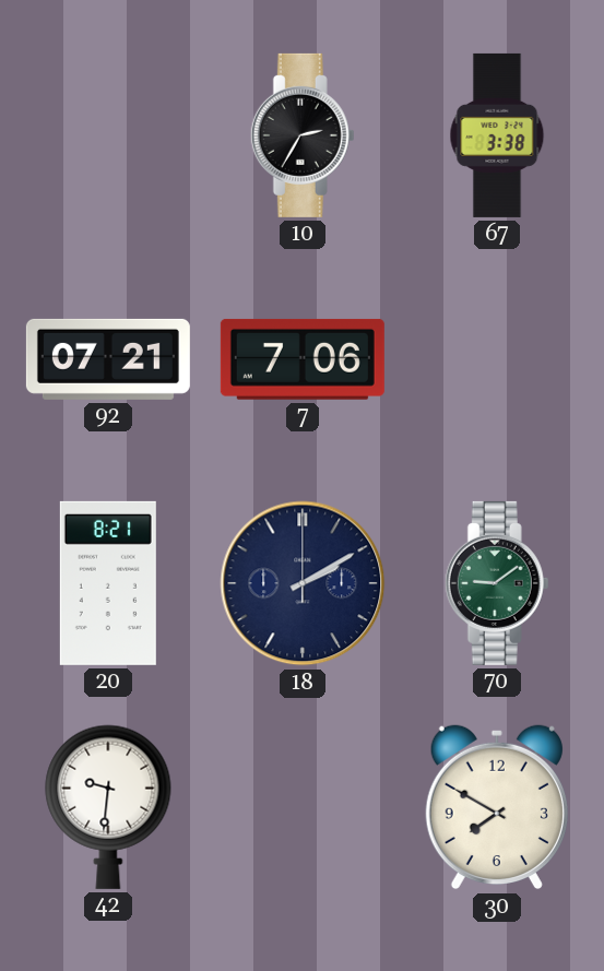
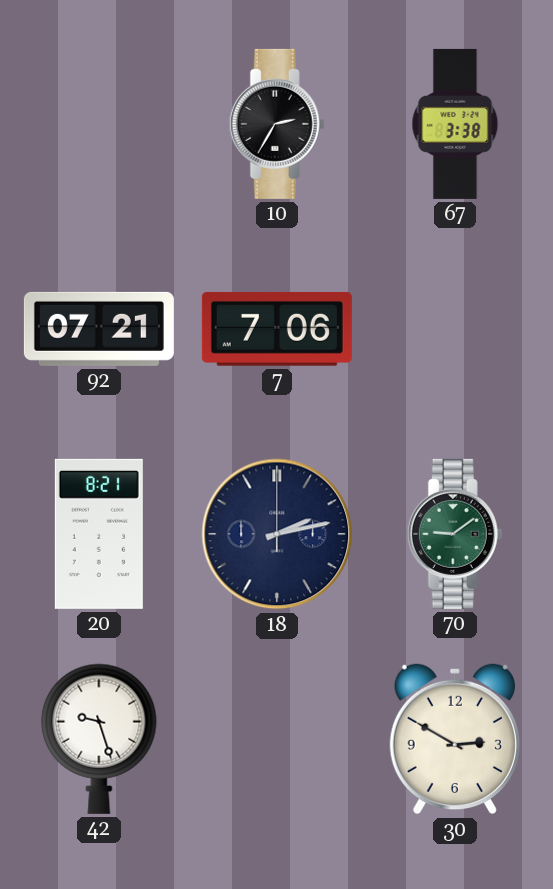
18: 2:10 -> 2:13
42: 9:31 -> 9:27
30: 7:50 -> 2:50
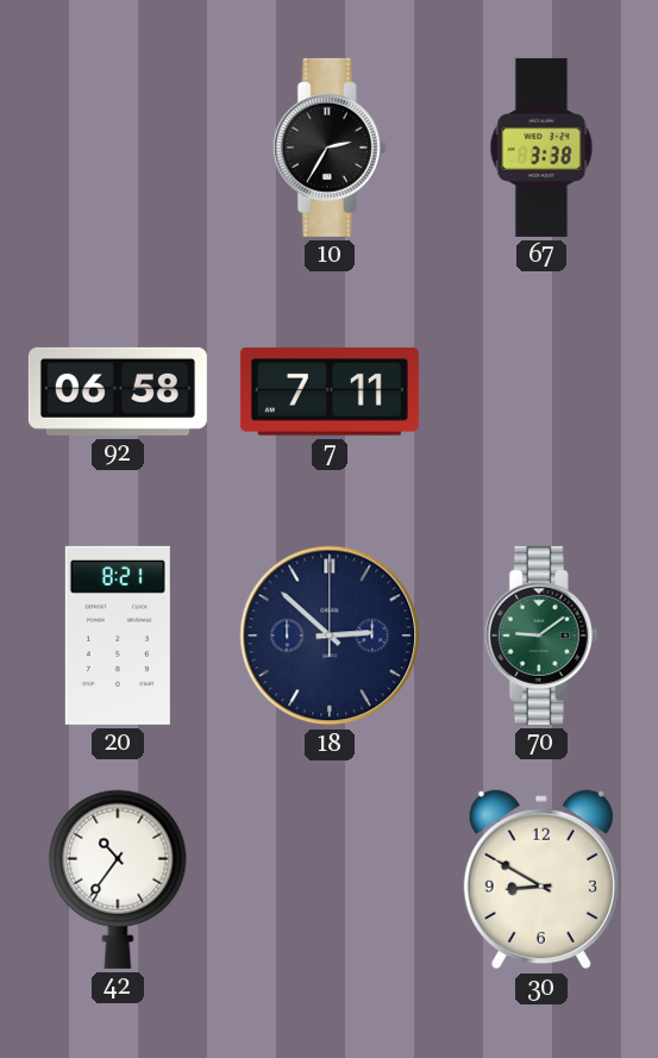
92: 07:21 -> 06:58
7: 7:06 -> 7:11
18: 2:13 -> 2:52
42: 9:27 -> 10:36
30: 2:50 -> 8:50
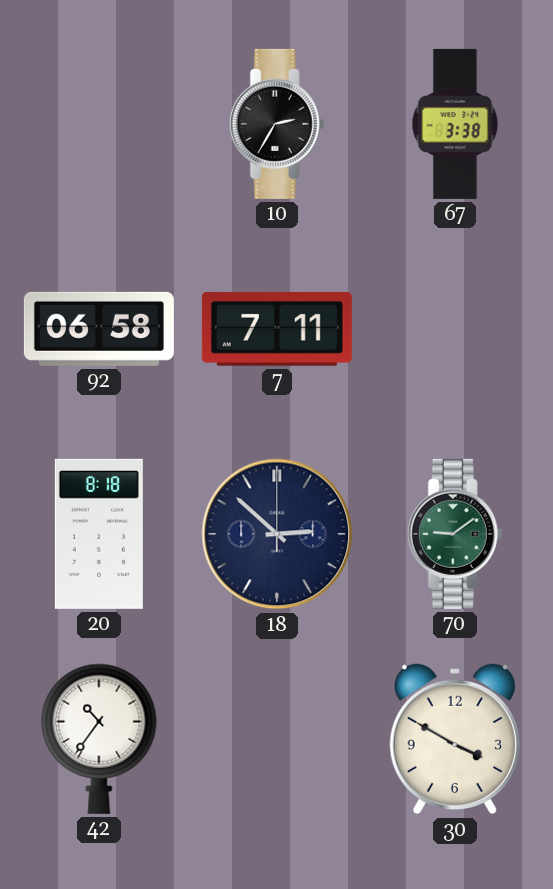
20: 8:21 -> 8:18
30: 8:50 -> 3:50
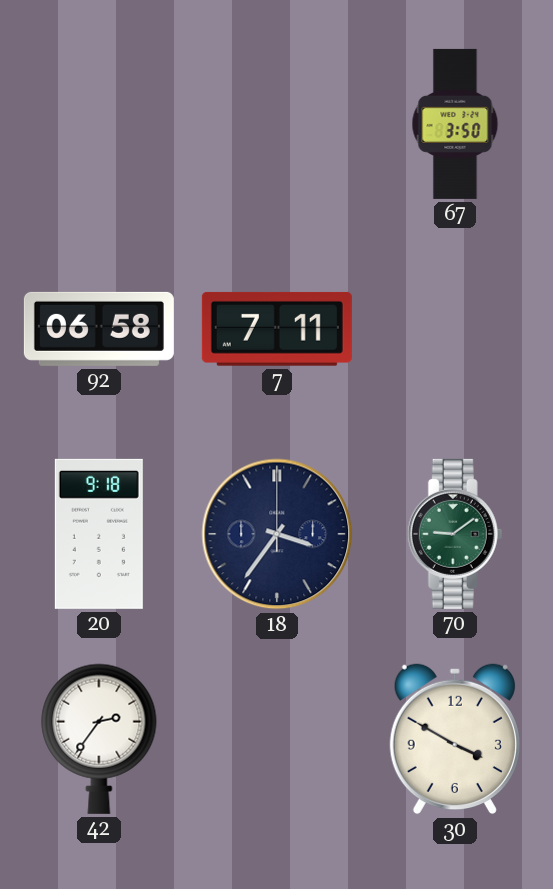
10: 2:35 -> none
67: 3:38 -> 3:50
20: 8:18 -> 9:18
18: 2:52 -> 3:36
42: 10:36 -> 2:36
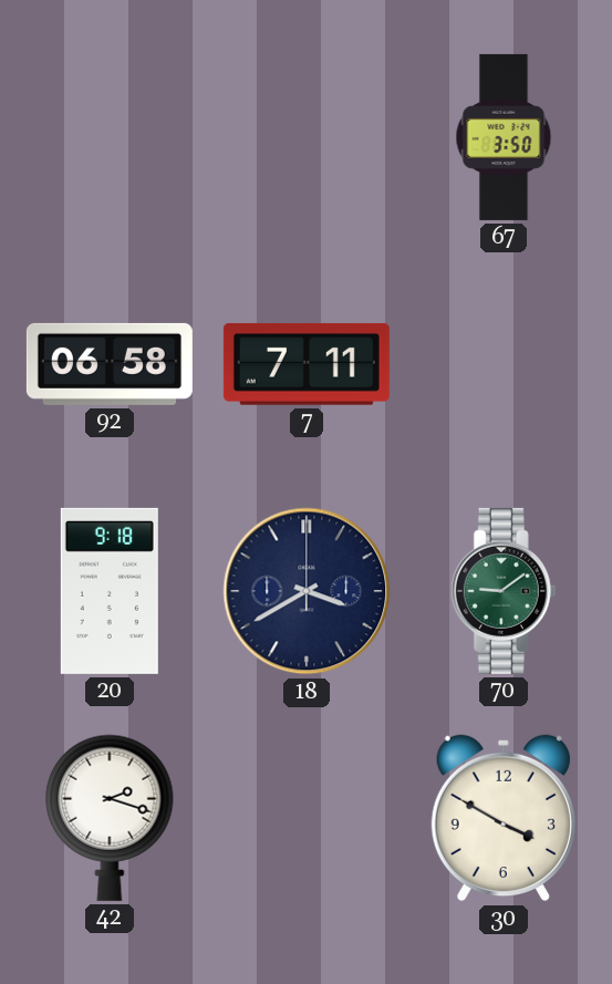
18: 3:36 -> 3:40
42: 2:36 -> 2:18
